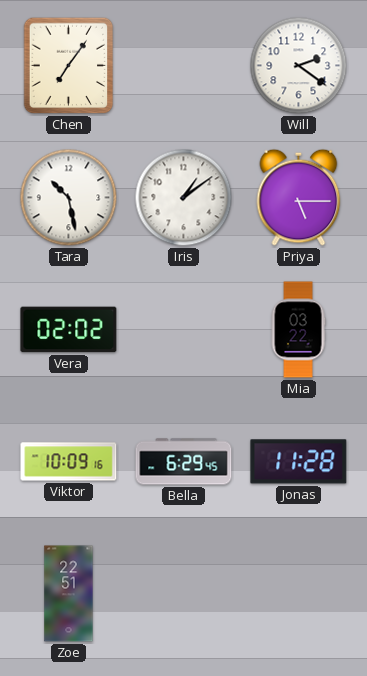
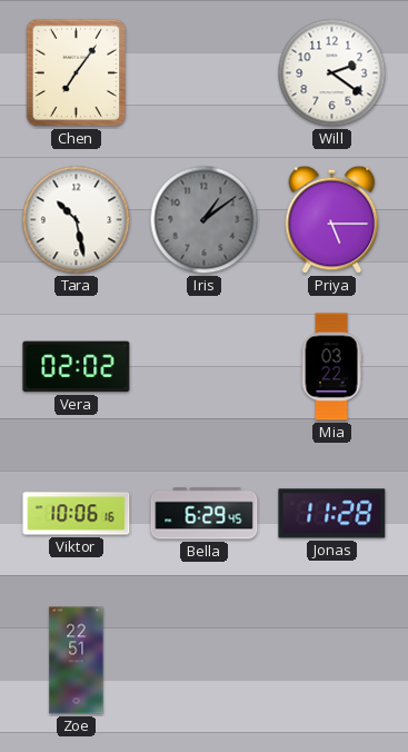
Iris dial: white -> grey
Viktor: 10:09 -> 10:06
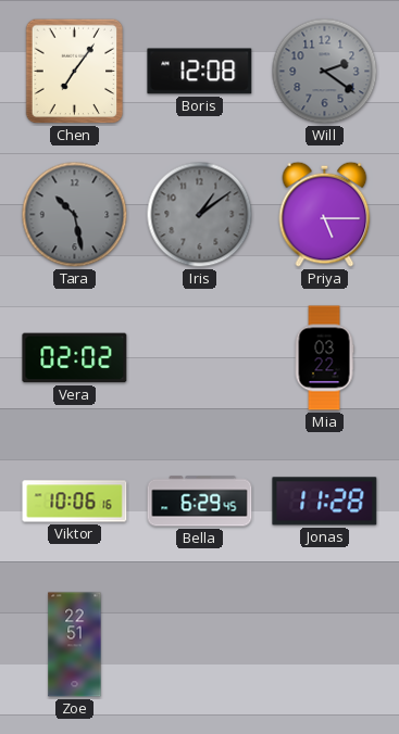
Boris: none -> 12:08
Will dial: white -> grey
Tara dial: white -> grey
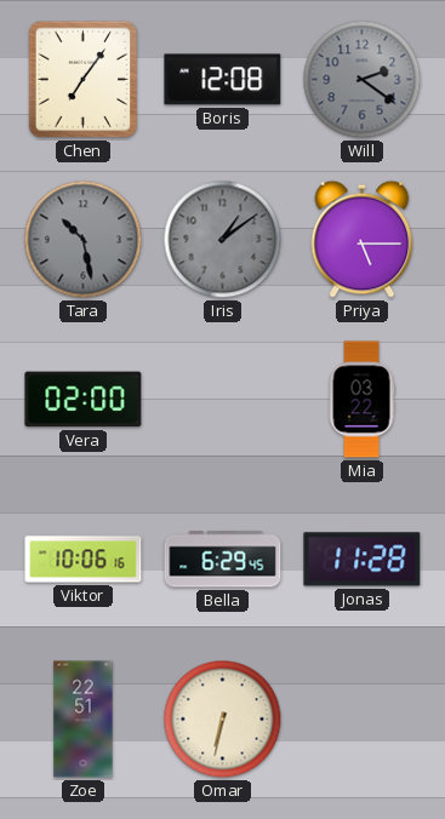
Vera: 02:02 -> 02:00
Omar: none -> 6:32
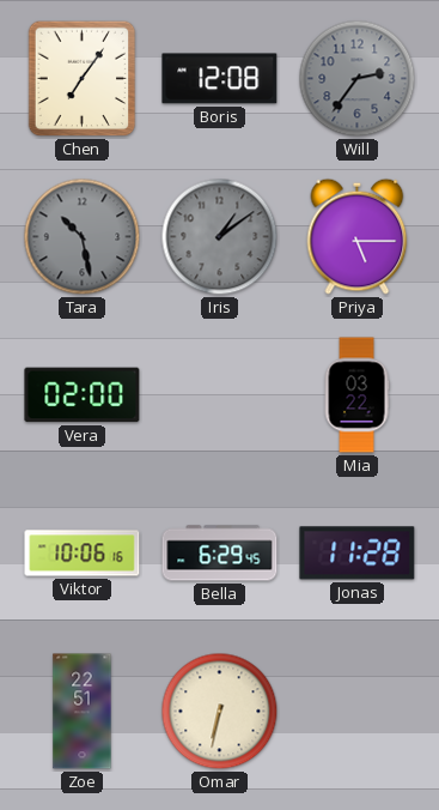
Will: 2:21 -> 2:36
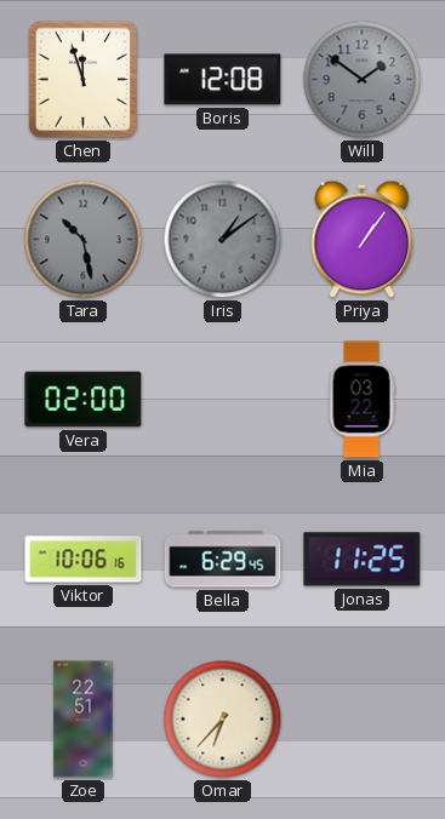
Chen: 7:06 -> 11:57
Will: 2:36 -> 1:51
Priya: 5:15 -> 1:06
Jonas: 11:28 -> 11:25
Omar: 6:32 -> 6:37
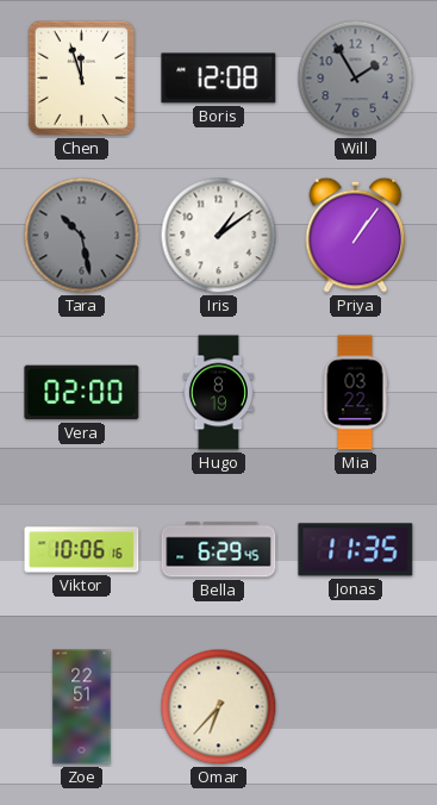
Will: 1:51 -> 1:55
Iris dial: grey -> white
Hugo: none -> 8:19
Jonas: 11:25 -> 11:35
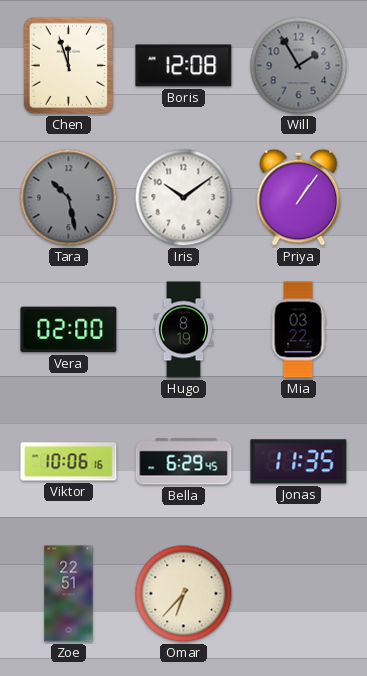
Iris: 1:09 -> 10:09
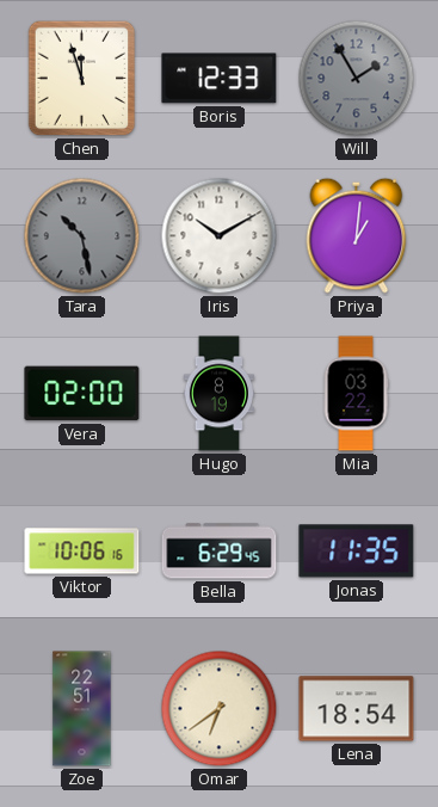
Boris: 12:08 -> 12:33
Iris: 10:09 -> 10:10
Priya: 1:06 -> 1:01
Omar: 6:37 -> 6:39
Lena: none -> 18:54
